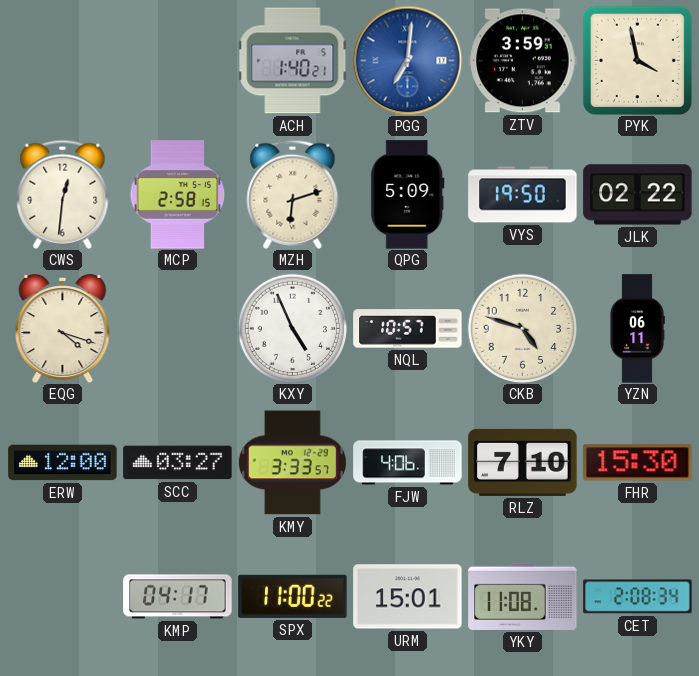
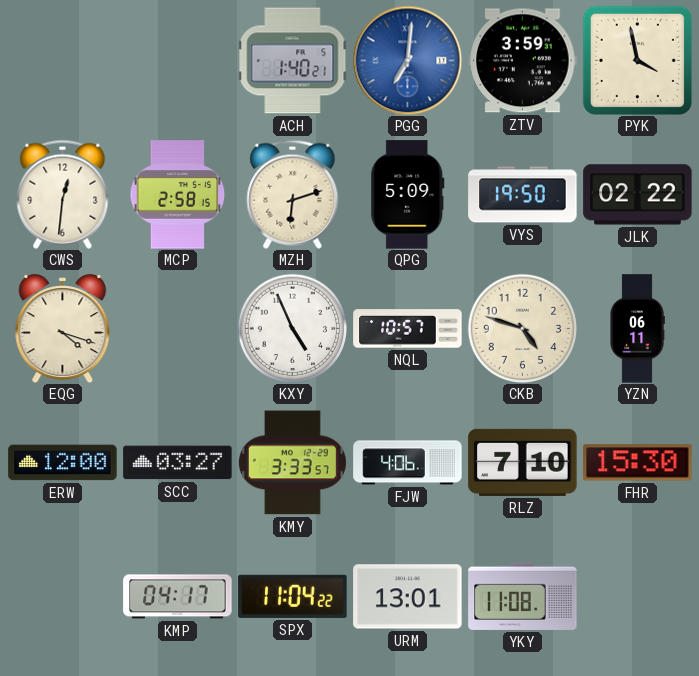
SPX: 11:00 -> 11:04
URM: 15:01 -> 13:01
CET: 2:08 -> none
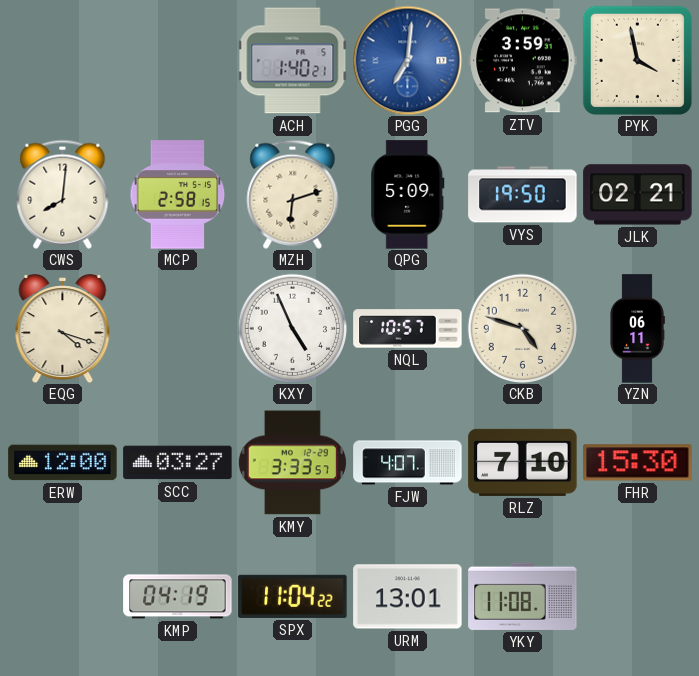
CWS: 12:31 -> 8:01
JLK: 02:22 -> 02:21
FJW: 4:06 -> 4:07
KMP: 04:17 -> 04:19
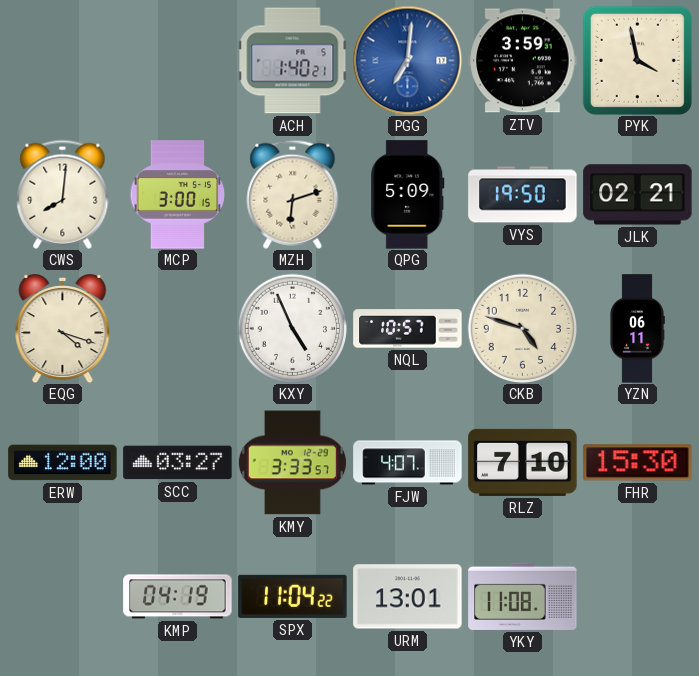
MCP: 2:58 -> 3:00
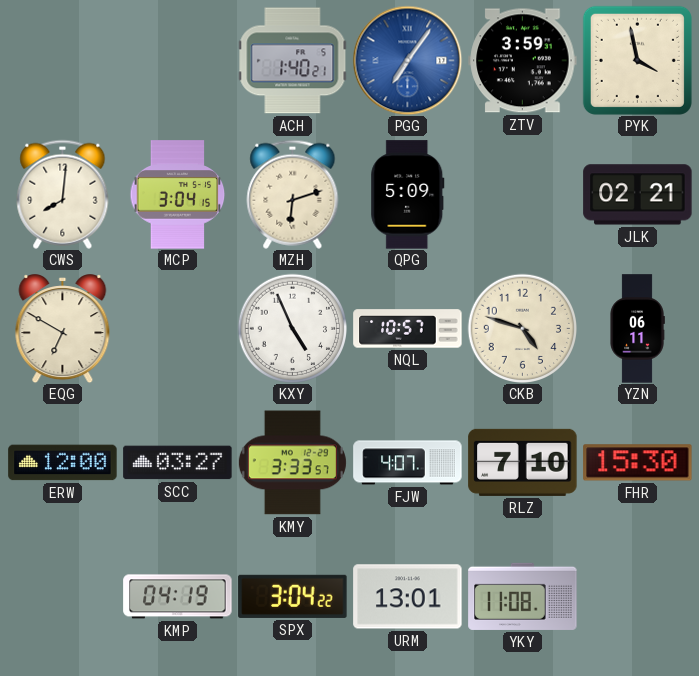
PGG: 7:01 -> 7:06
MCP: 3:00 -> 3:04
VYS: 19:50 -> none
EQG: 4:18 -> 6:50
SPX: 11:04 -> 3:04
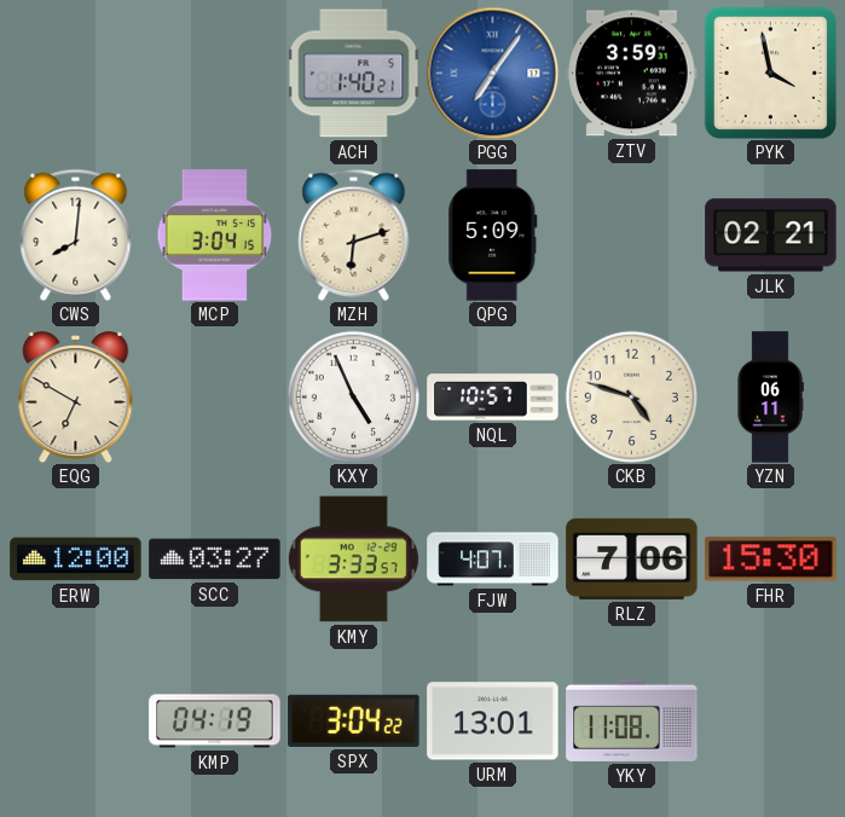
RLZ: 7:10 -> 7:06
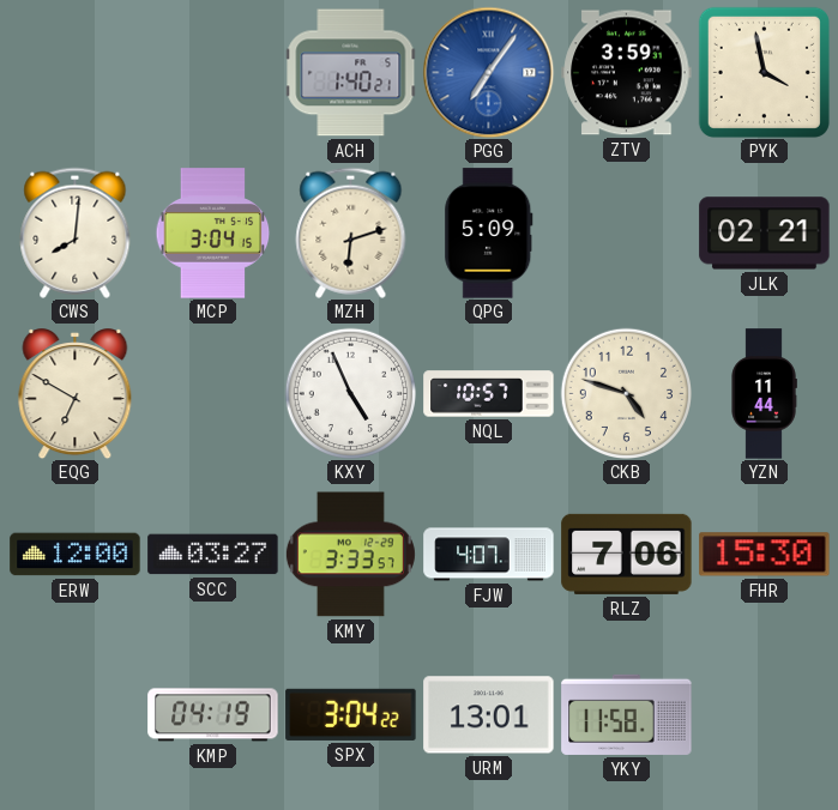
YZN: 06:11 -> 11:44
YKY: 11:08 -> 11:58
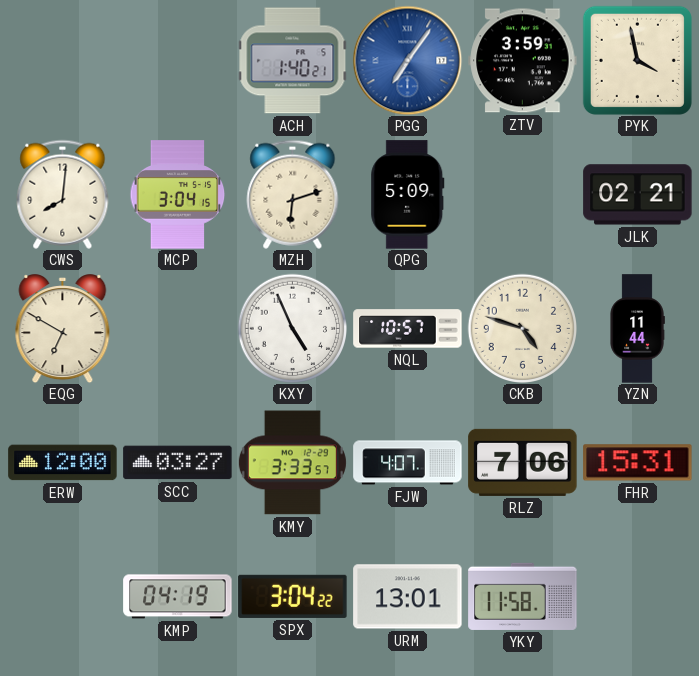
FHR: 15:30 -> 15:31
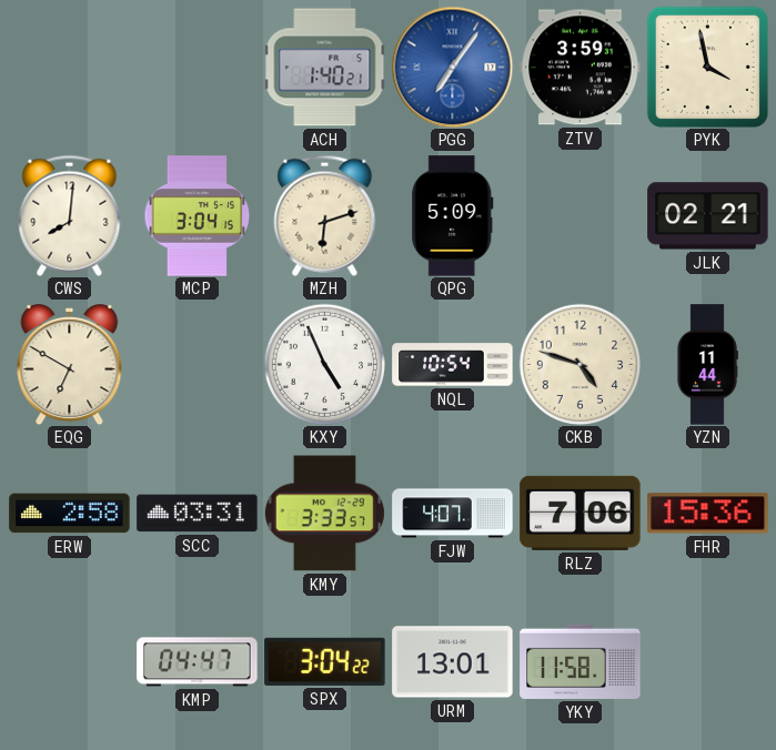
NQL: 10:57 -> 10:54
ERW: 12:00 -> 2:58
SCC: 03:27 -> 03:31
FHR: 15:31 -> 15:36
KMP: 04:19 -> 04:47
